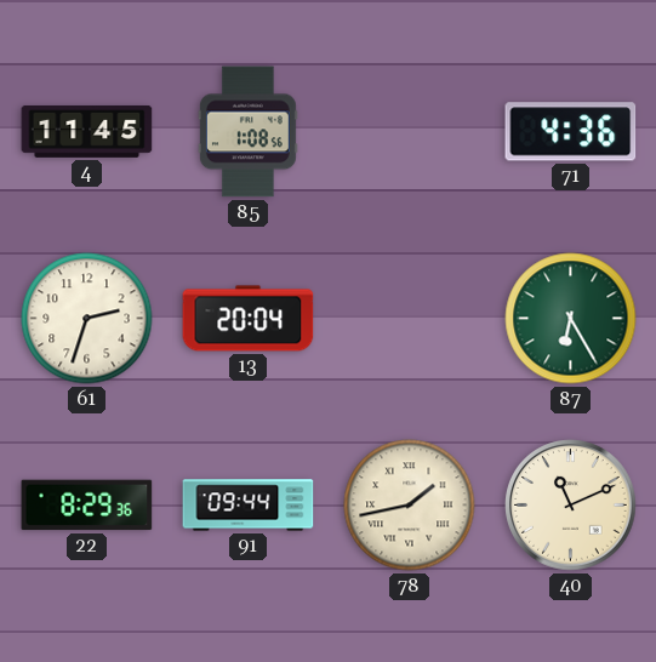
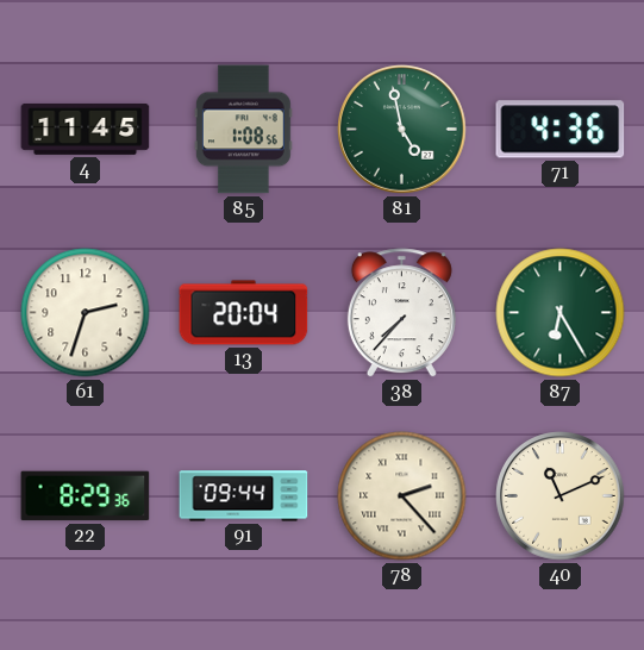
81: none -> 4:58
38: none -> 7:37
78: 1:43 -> 2:23
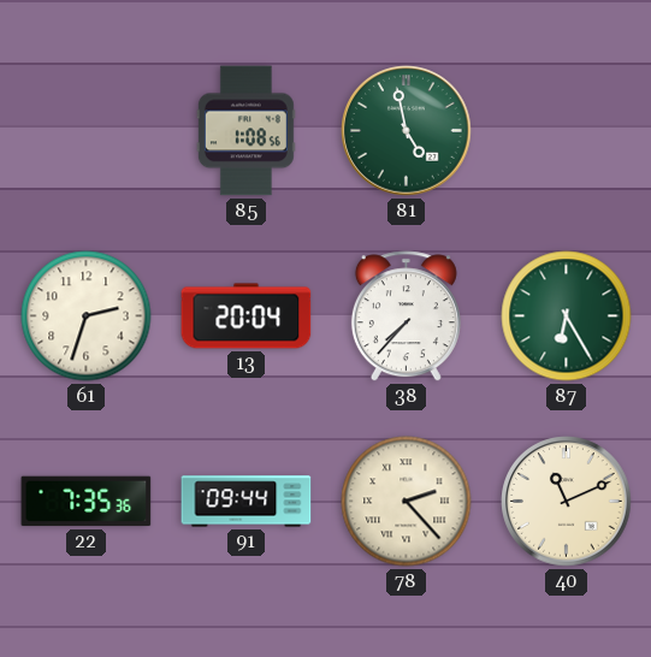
4: 11:45 -> none
71: 4:36 -> none
22: 8:29 -> 7:35
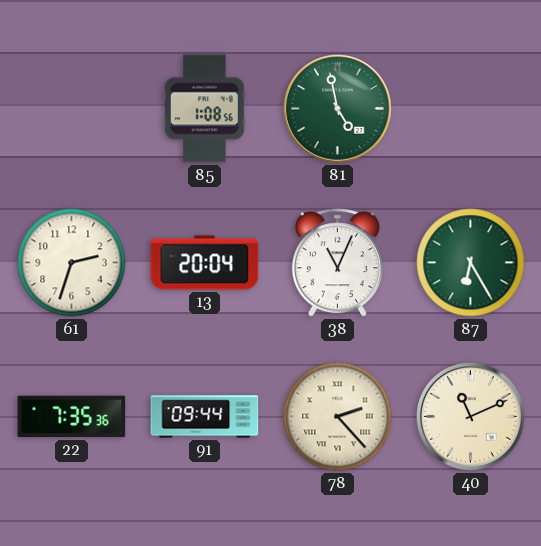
38: 7:37 -> 11:04
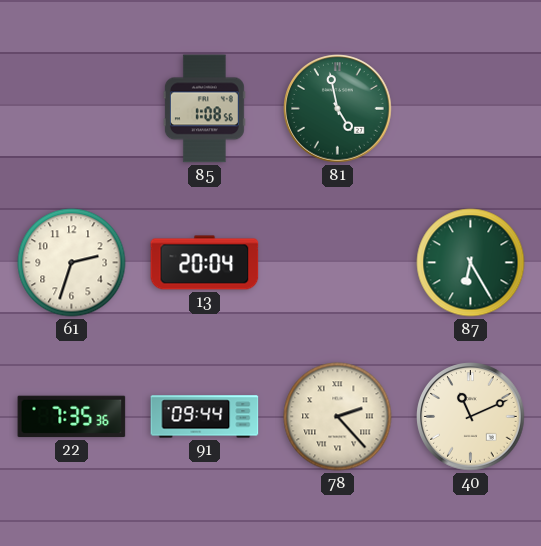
38: 11:04 -> none
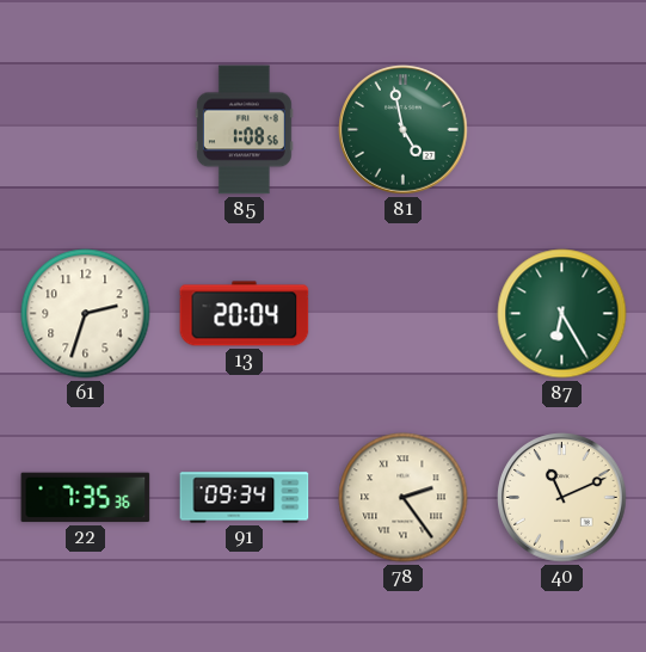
91: 09:44 -> 09:34
78: 2:23 -> 2:24
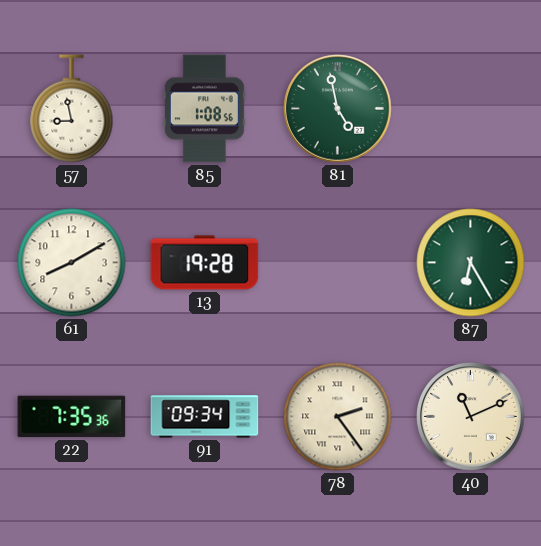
57: none -> 8:58
61: 2:33 -> 8:10
13: 20:04 -> 19:28
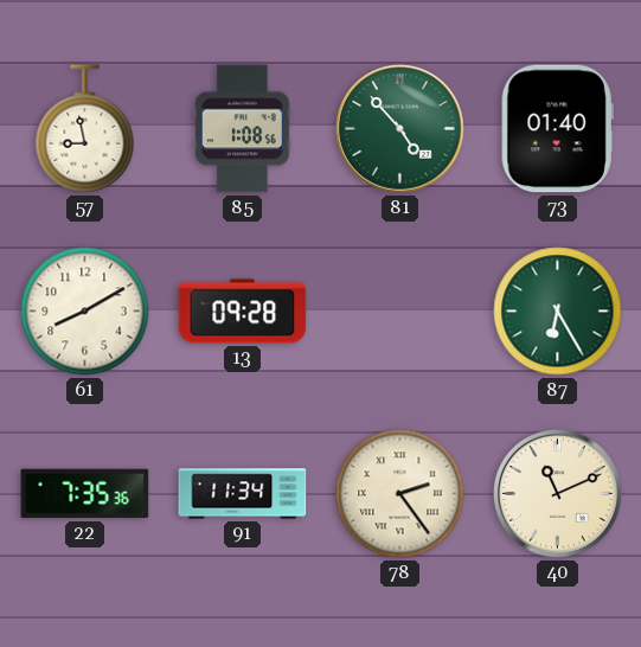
81: 4:58 -> 4:53
73: none -> 01:40
13: 19:28 -> 09:28
91: 09:34 -> 11:34
